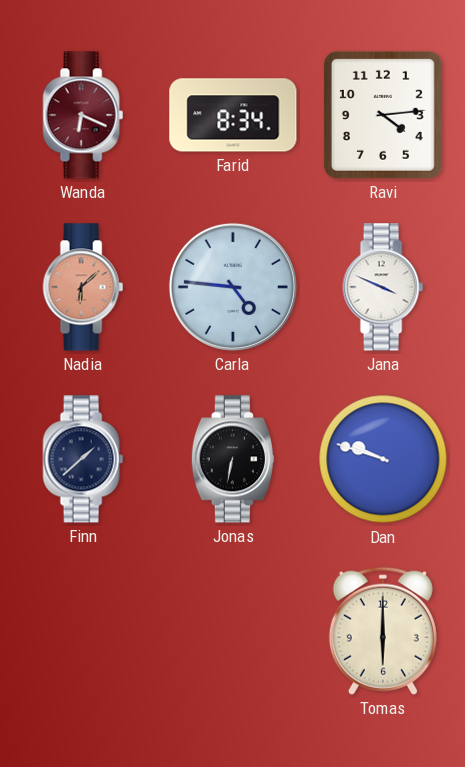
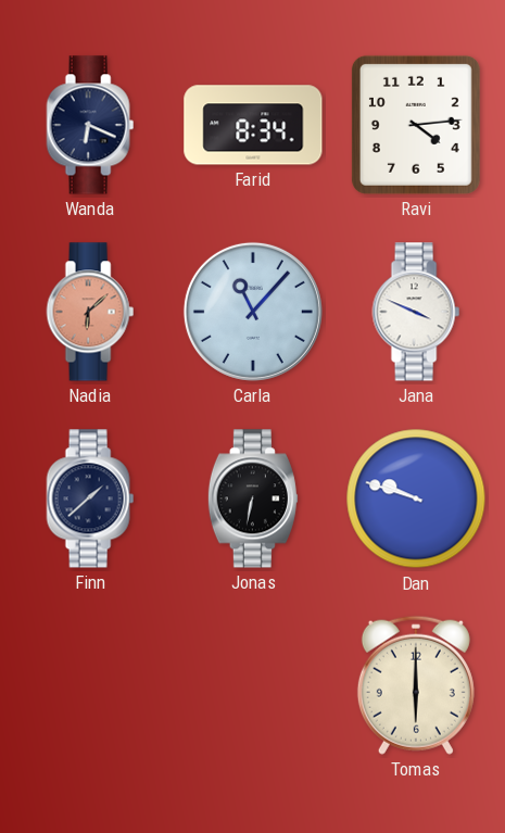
Wanda dial: burgundy -> navy
Carla: 4:46 -> 11:07
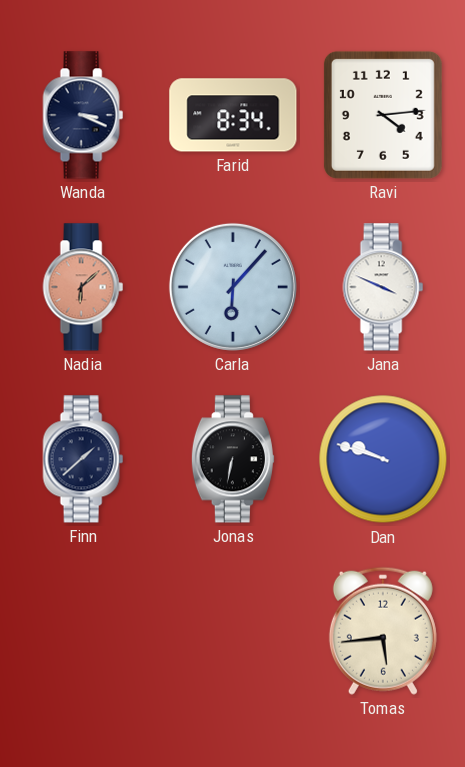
Wanda: 6:19 -> 3:19
Carla: 11:07 -> 6:07
Tomas: 6:00 -> 5:44
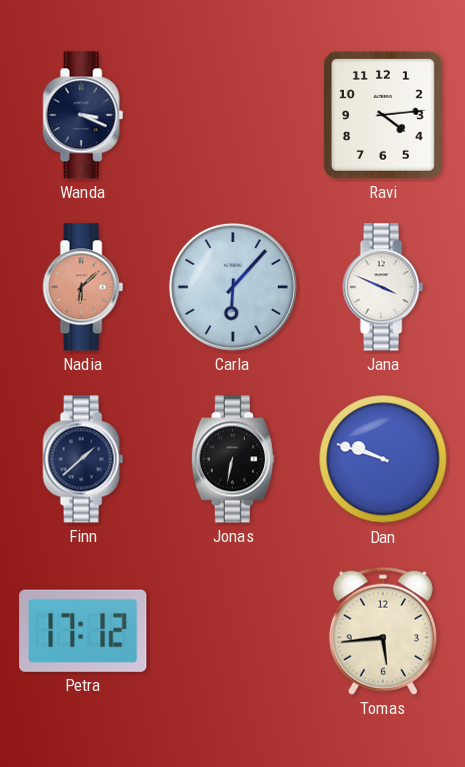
Farid: 8:34 -> none
Petra: none -> 17:12
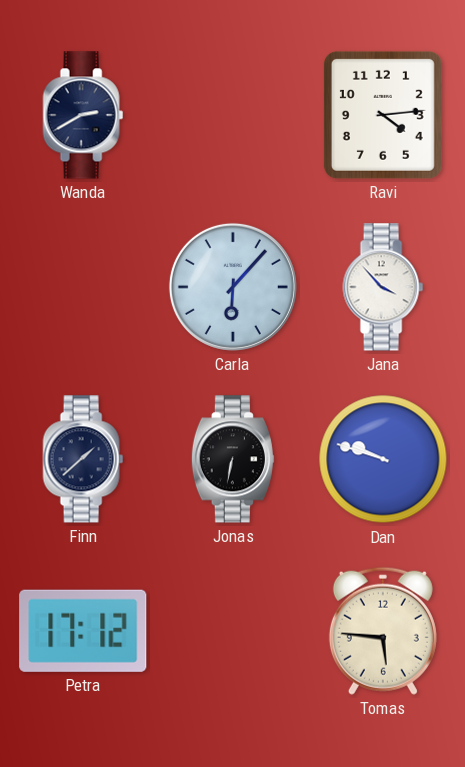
Wanda: 3:19 -> 2:40
Nadia: 6:08 -> none
Jana: 3:49 -> 3:53
Tomas: 5:44 -> 5:46
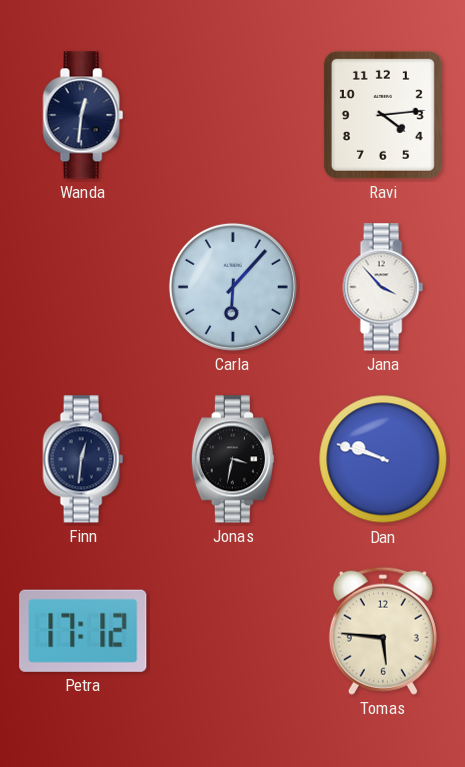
Wanda: 2:40 -> 12:31
Finn: 1:38 -> 12:31
Jonas: 6:32 -> 3:32
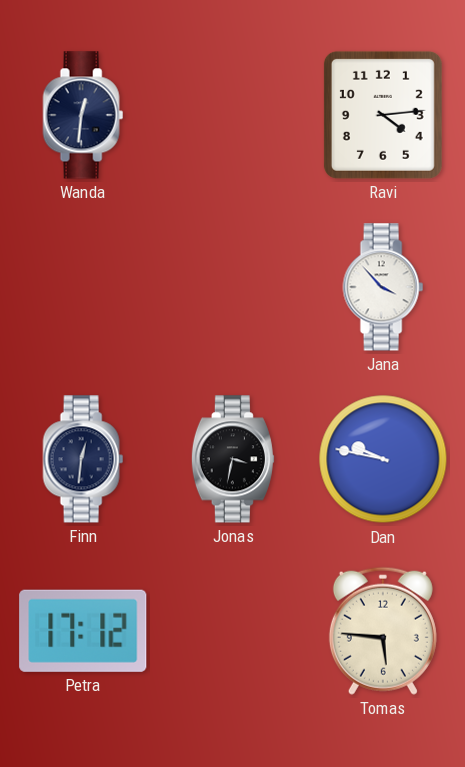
Carla: 6:07 -> none
Dan: 9:48 -> 9:47
